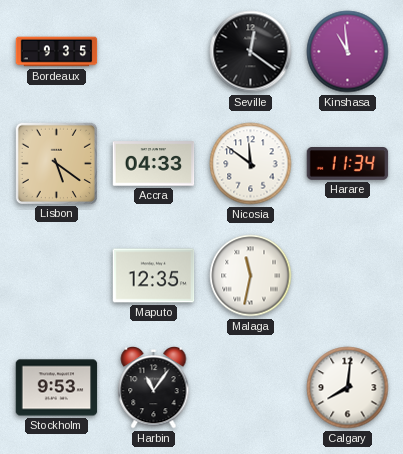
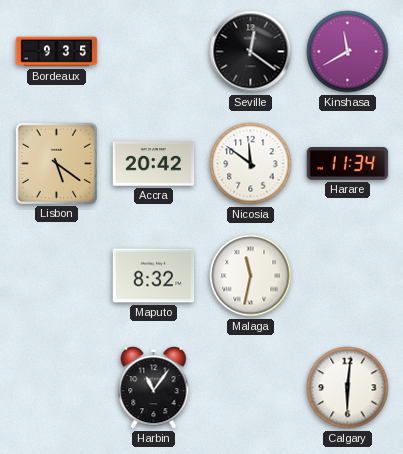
Kinshasa: 10:59 -> 11:40
Accra: 04:33 -> 20:42
Maputo: 12:35 -> 8:32
Stockholm: 9:53 -> none
Calgary: 8:01 -> 6:01
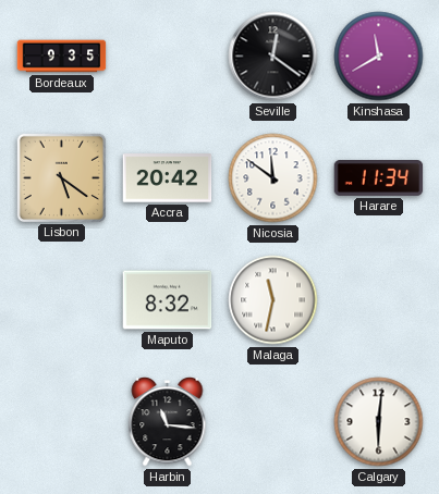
Harbin: 11:06 -> 11:16
